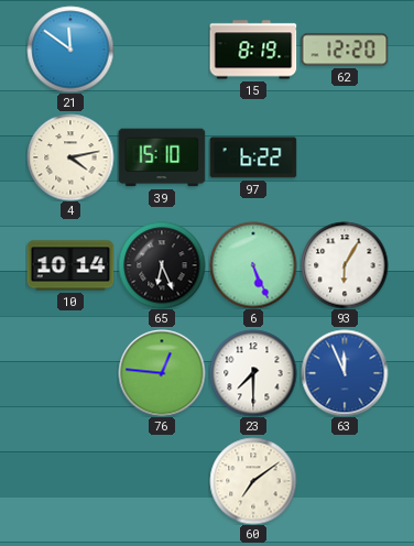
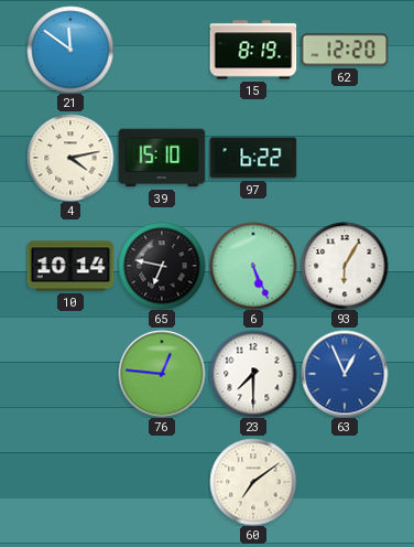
65: 6:26 -> 6:47
63: 11:56 -> 12:56
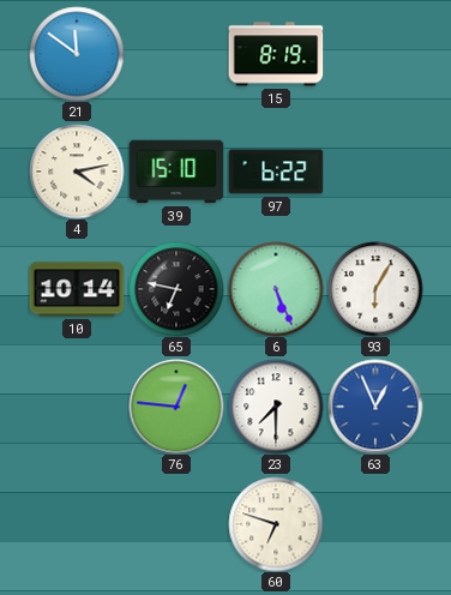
62: 12:20 -> none
60: 7:09 -> 6:48
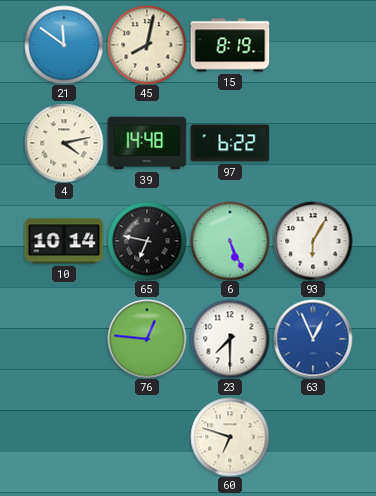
45: none -> 8:02
39: 15:10 -> 14:48
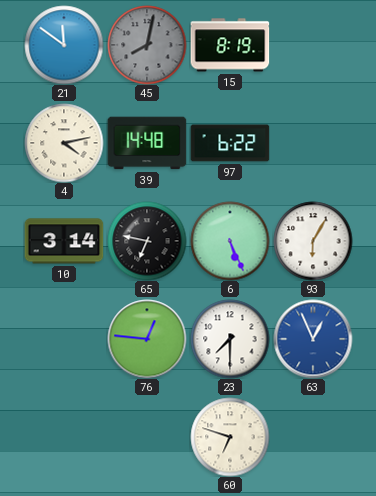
45 dial: cream -> grey
10: 10:14 -> 3:14
